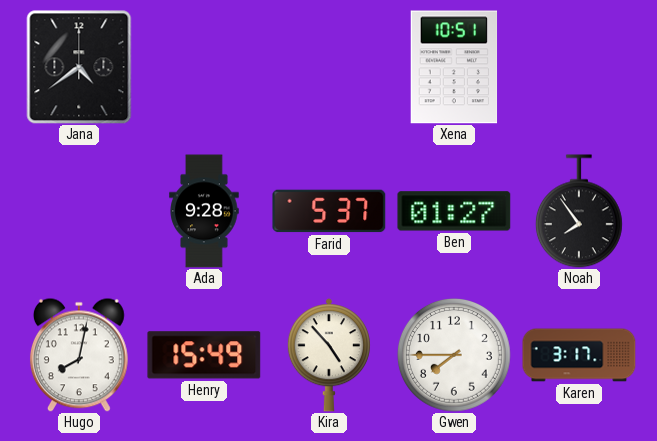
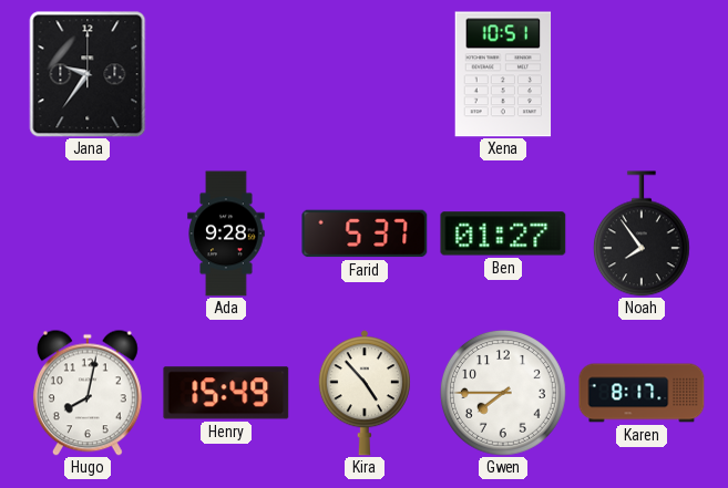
Jana: 4:39 -> 9:36
Karen: 3:17 -> 8:17
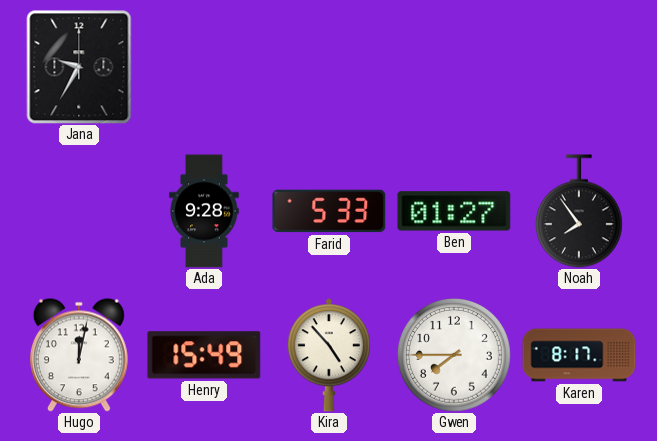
Jana: 9:36 -> 9:35
Xena: 10:51 -> none
Farid: 5:37 -> 5:33
Hugo: 8:02 -> 12:02
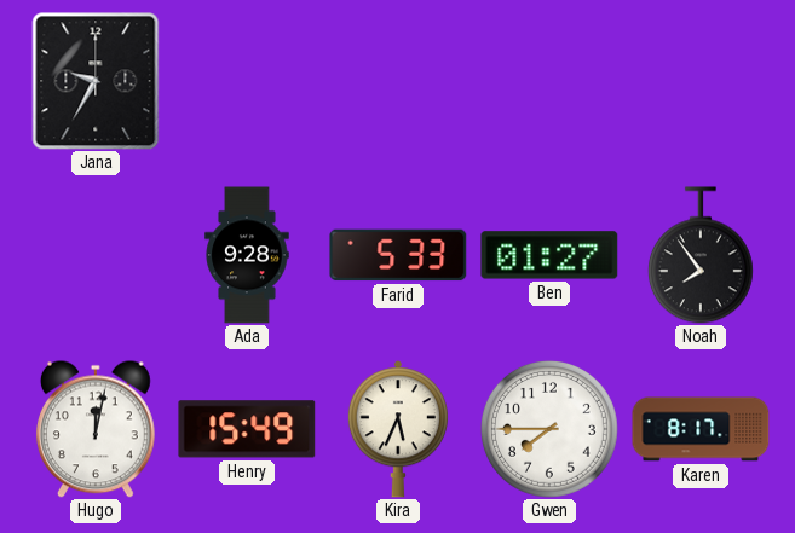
Kira: 4:53 -> 5:34
